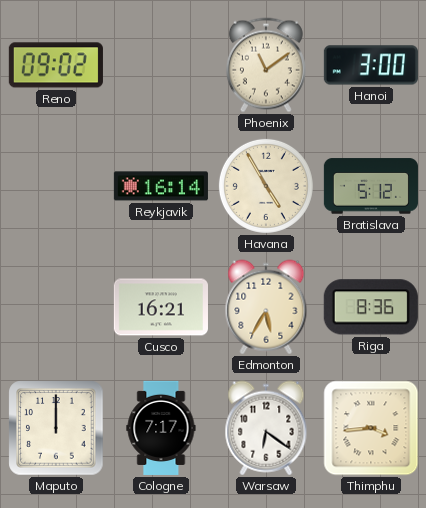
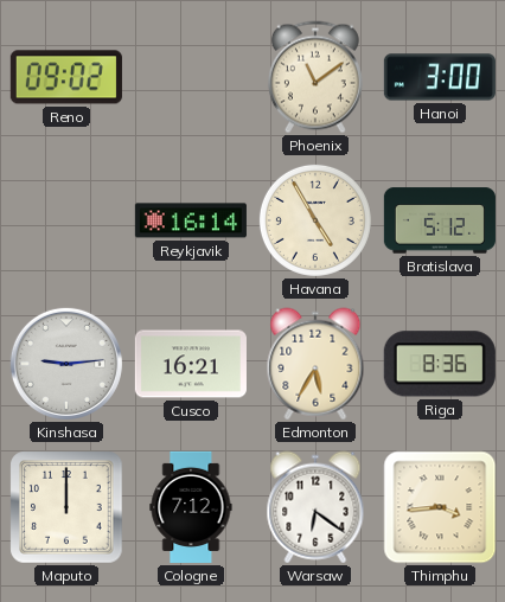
Kinshasa: none -> 9:14
Cologne: 7:17 -> 7:12
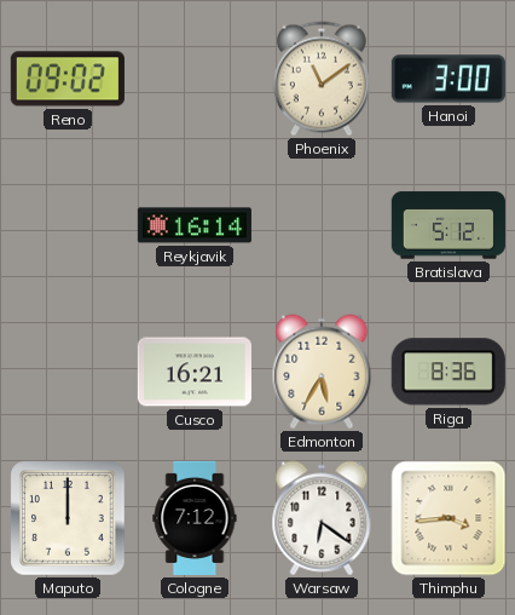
Havana: 4:55 -> none
Kinshasa: 9:14 -> none
